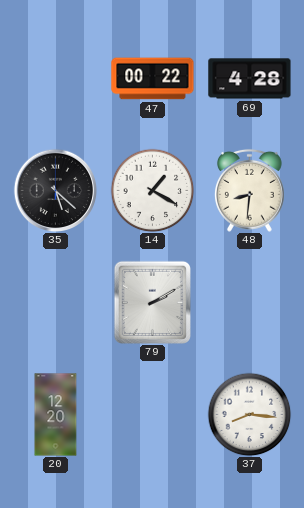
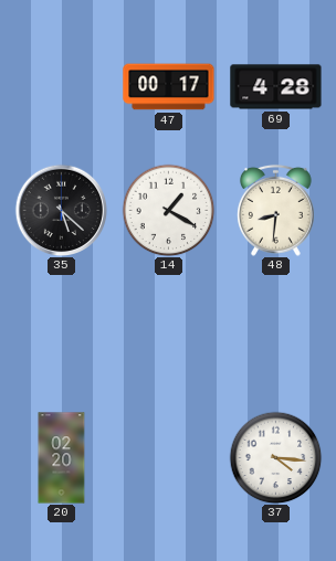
47: 00:22 -> 00:17
79: 2:10 -> none
20: 12:20 -> 02:20
37: 8:16 -> 4:16
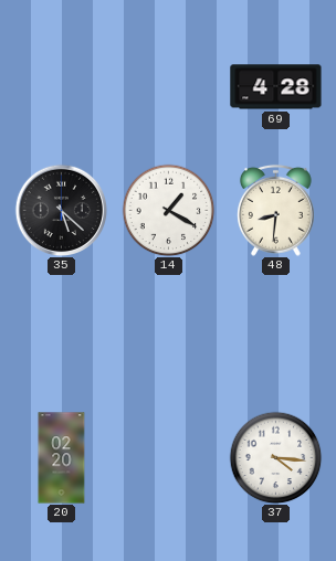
47: 00:17 -> none
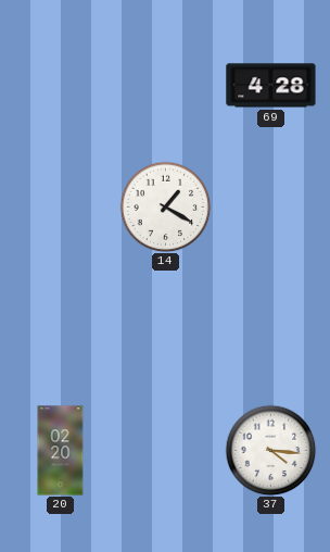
35: 5:22 -> none
48: 8:31 -> none
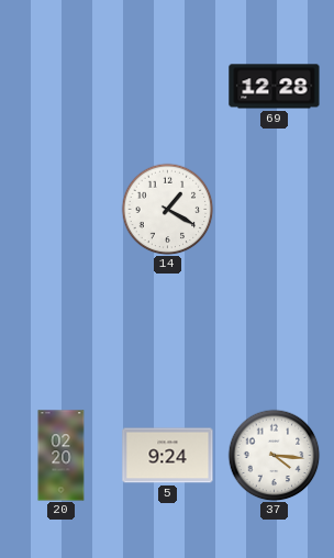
69: 4:28 -> 12:28
5: none -> 9:24
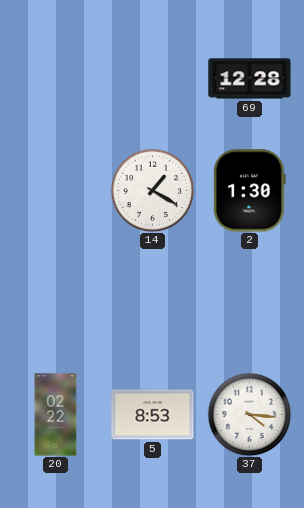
2: none -> 1:30
20: 02:20 -> 02:22
5: 9:24 -> 8:53
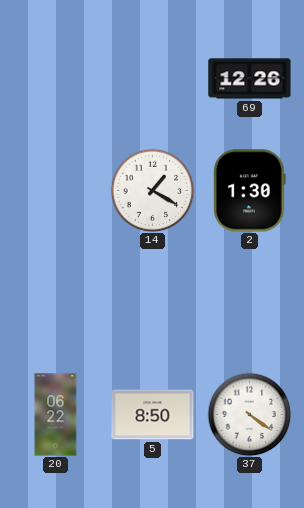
69: 12:28 -> 12:26
20: 02:22 -> 06:22
5: 8:53 -> 8:50
37: 4:16 -> 4:21
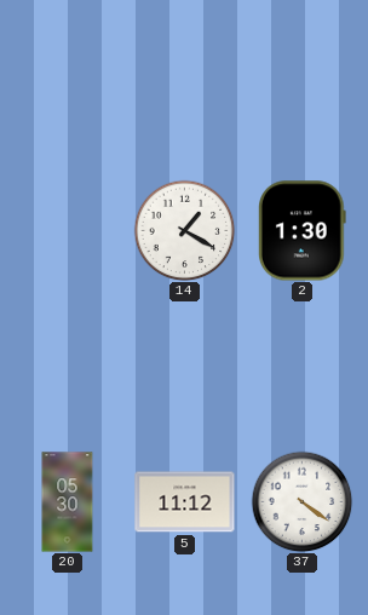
69: 12:26 -> none
20: 06:22 -> 05:30
5: 8:50 -> 11:12
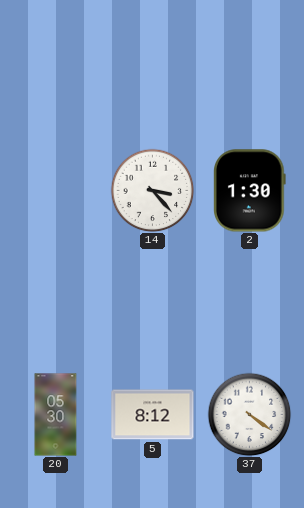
14: 1:20 -> 3:23
5: 11:12 -> 8:12
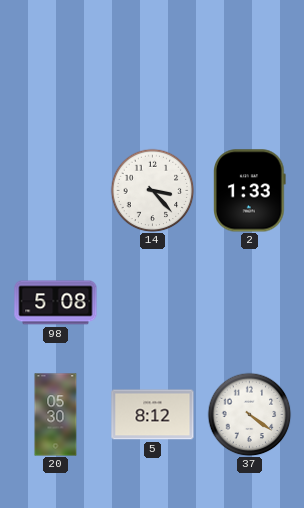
2: 1:30 -> 1:33
98: none -> 5:08
